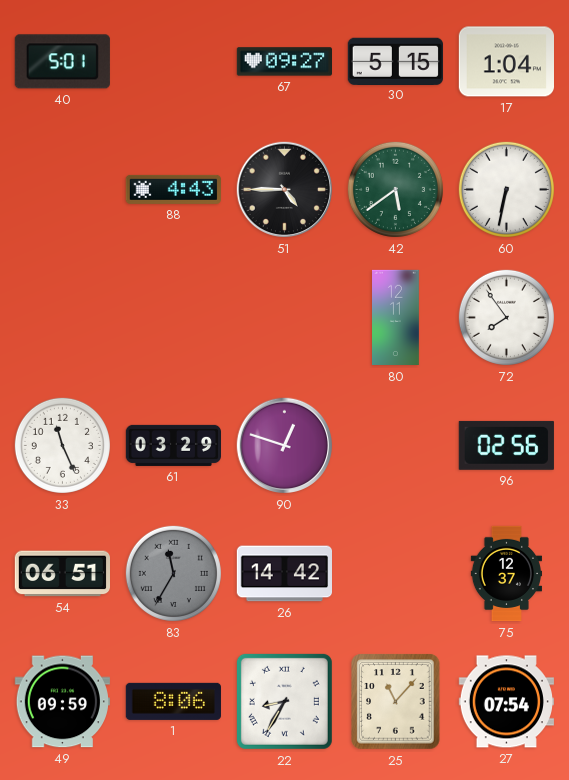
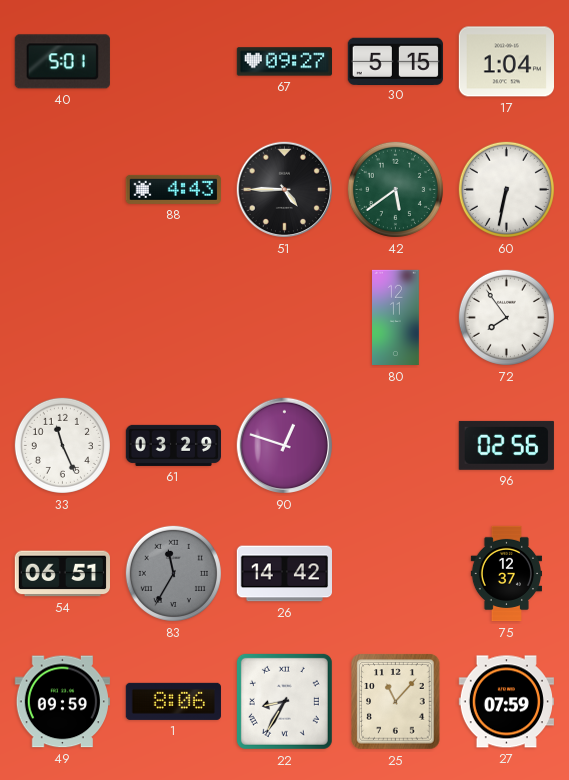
27: 07:54 -> 07:59
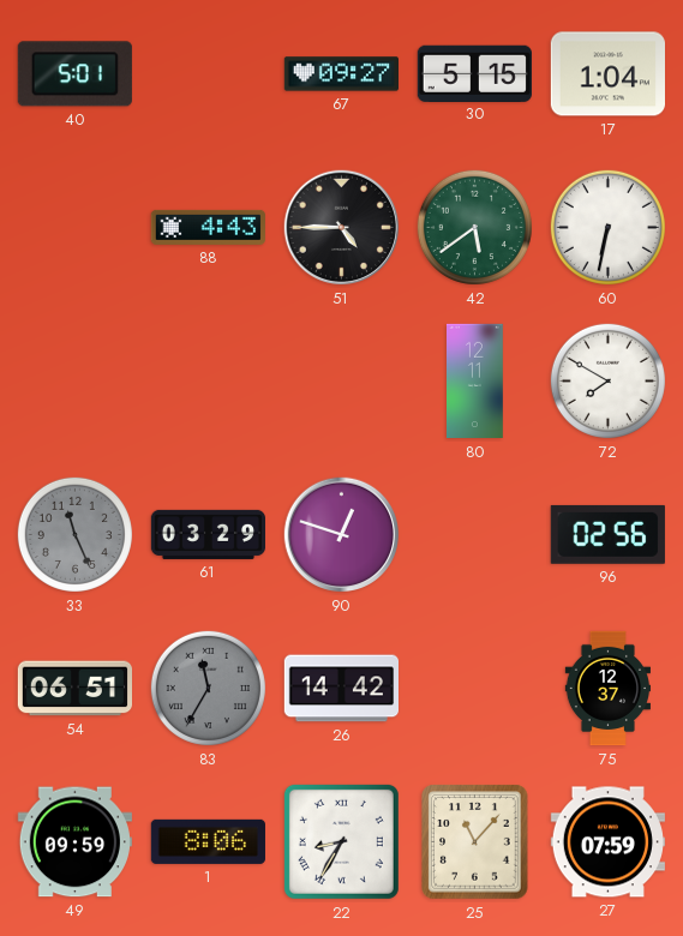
72: 7:54 -> 7:50
33 dial: white -> grey
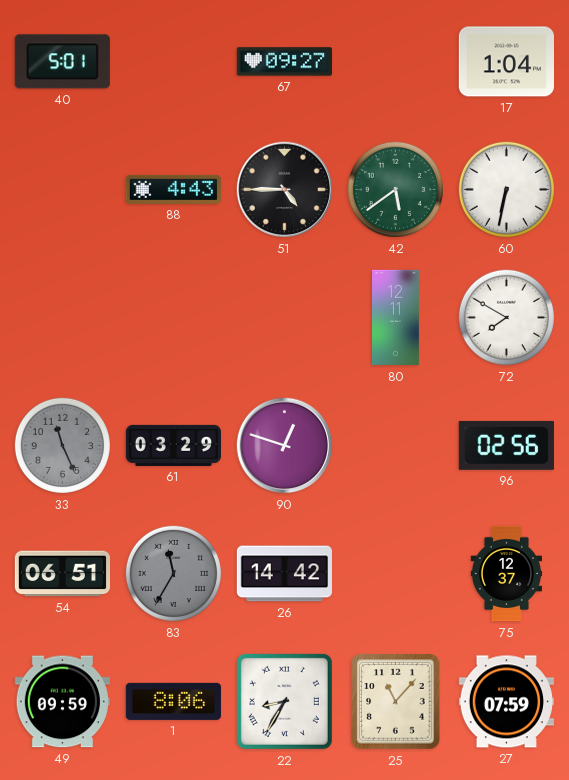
30: 5:15 -> none
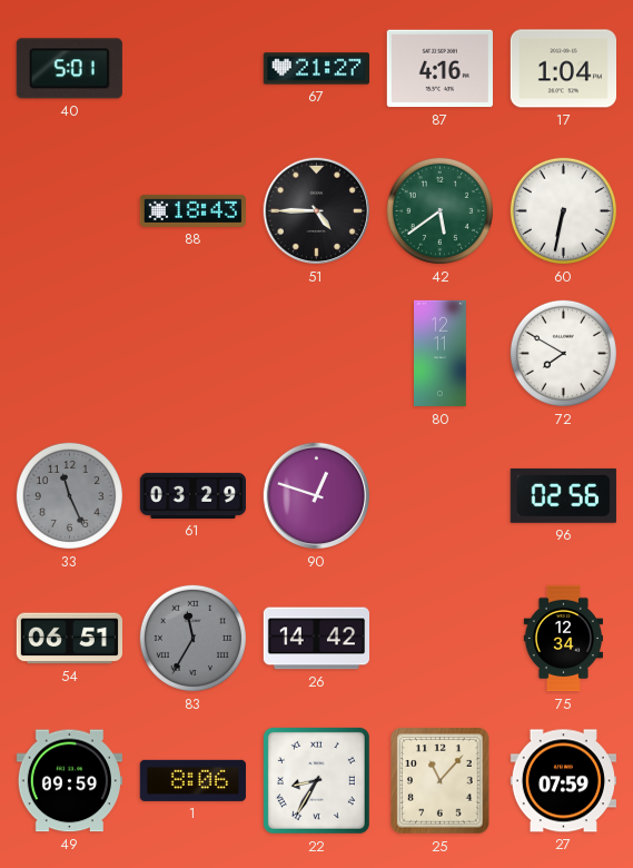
67: 09:27 -> 21:27
87: none -> 4:16
88: 4:43 -> 18:43
75: 12:37 -> 12:34
